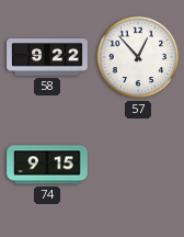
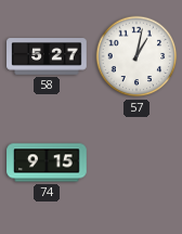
58: 9:22 -> 5:27
57: 12:53 -> 1:02
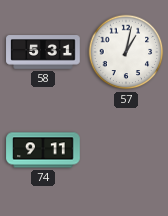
58: 5:27 -> 5:31
74: 9:15 -> 9:11
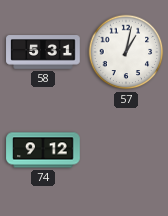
74: 9:11 -> 9:12
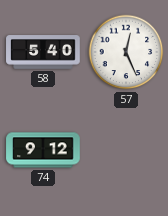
58: 5:31 -> 5:40
57: 1:02 -> 12:26
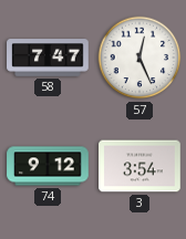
58: 5:40 -> 7:47
3: none -> 3:54
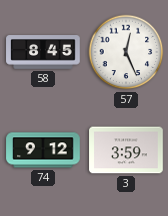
58: 7:47 -> 8:45
3: 3:54 -> 3:59
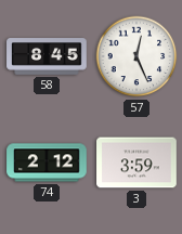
74: 9:12 -> 2:12
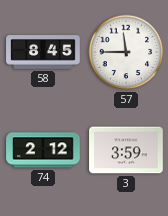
57: 12:26 -> 11:45
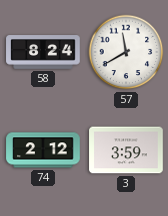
58: 8:45 -> 8:24
57: 11:45 -> 11:40
